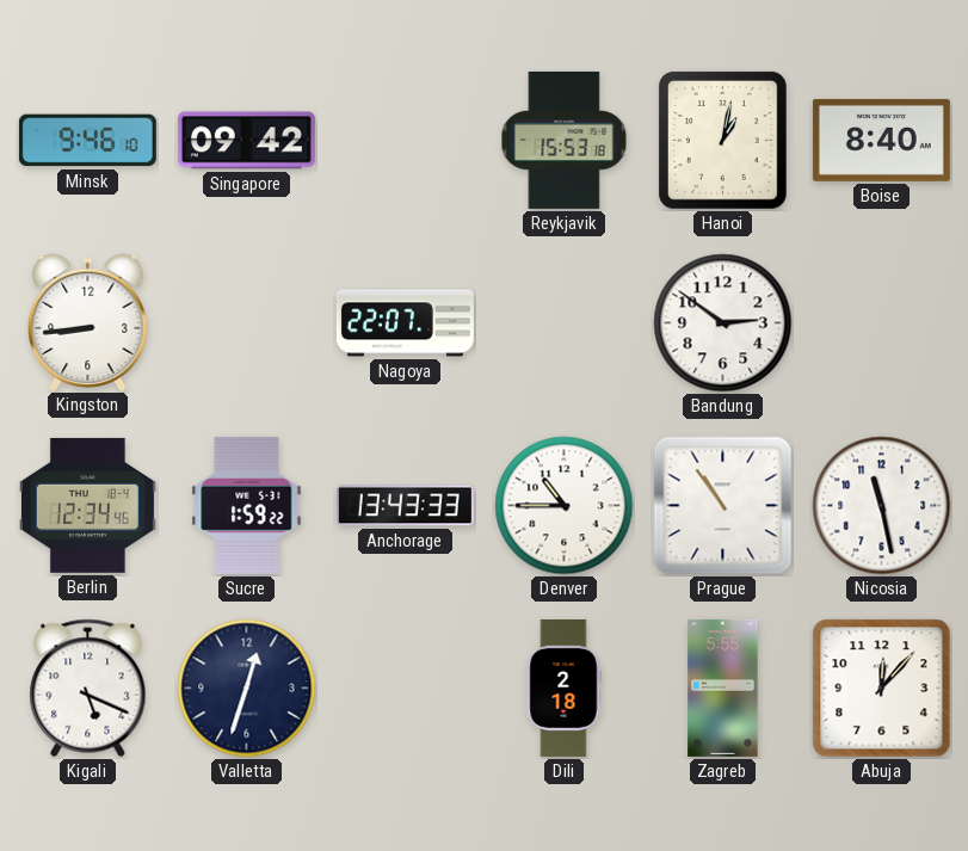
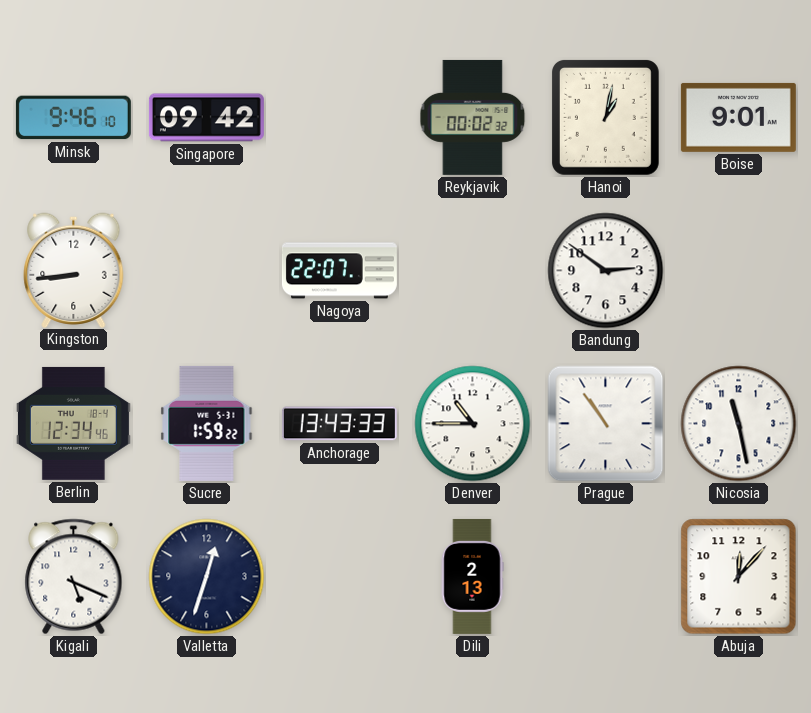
Reykjavik: 15:53 -> 00:02
Boise: 8:40 -> 9:01
Dili: 2:18 -> 2:13
Zagreb: 5:55 -> none
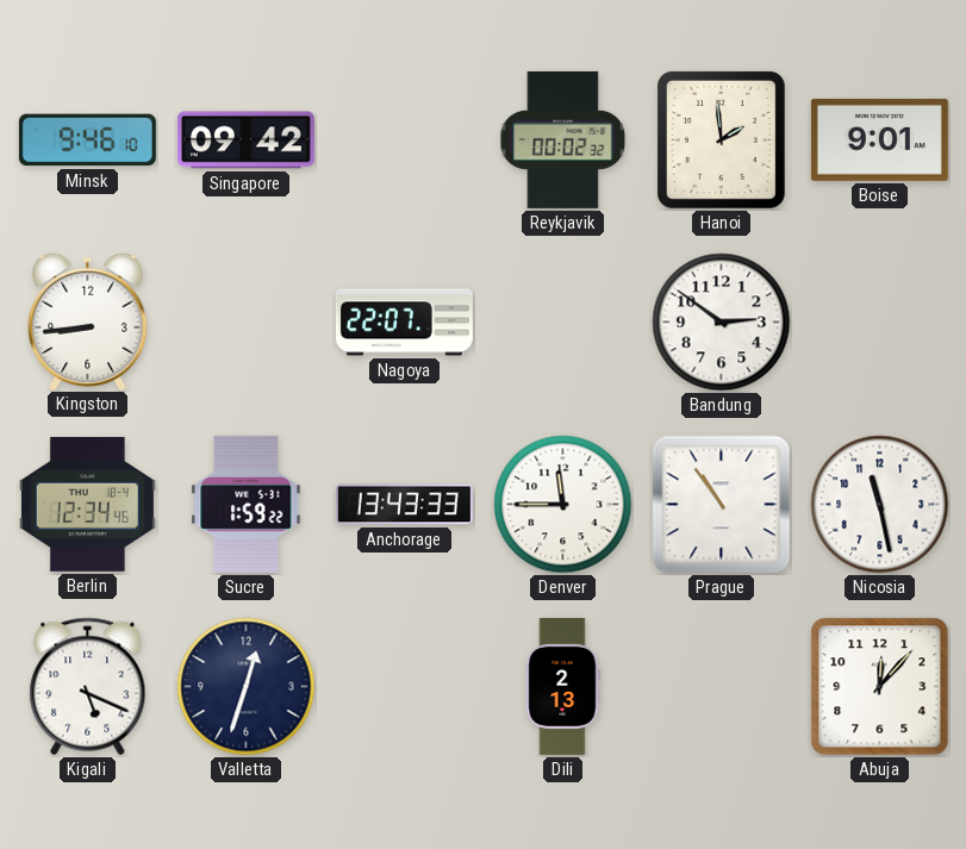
Hanoi: 1:02 -> 1:59
Denver: 10:45 -> 11:45
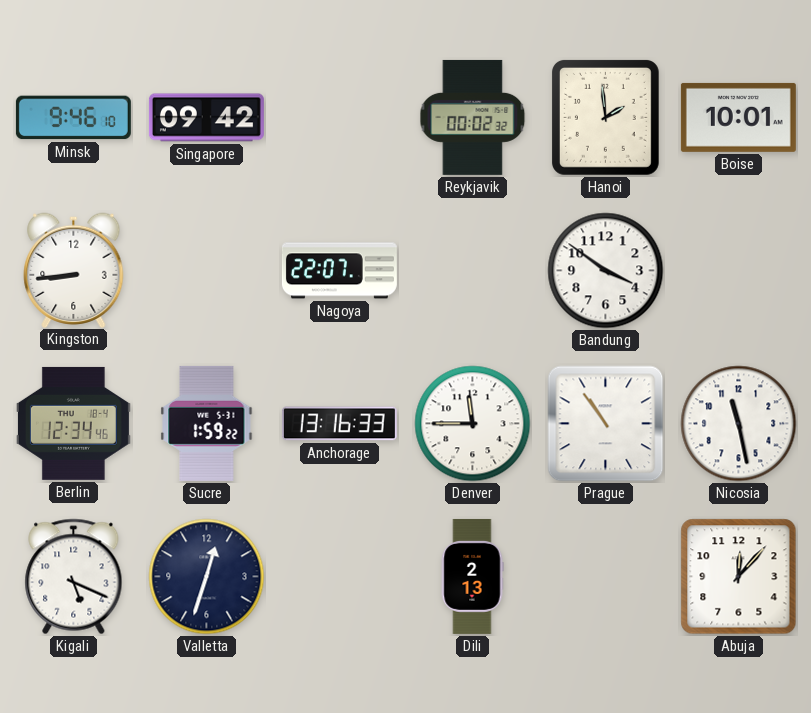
Boise: 9:01 -> 10:01
Bandung: 2:51 -> 3:51
Anchorage: 13:43 -> 13:16
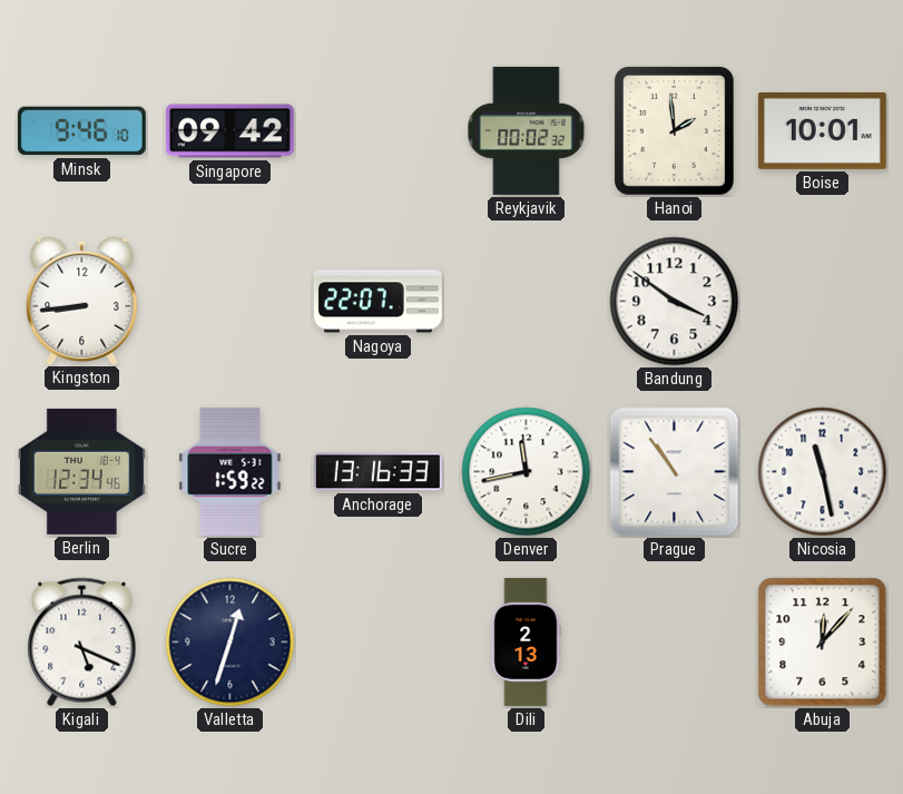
Denver: 11:45 -> 11:43
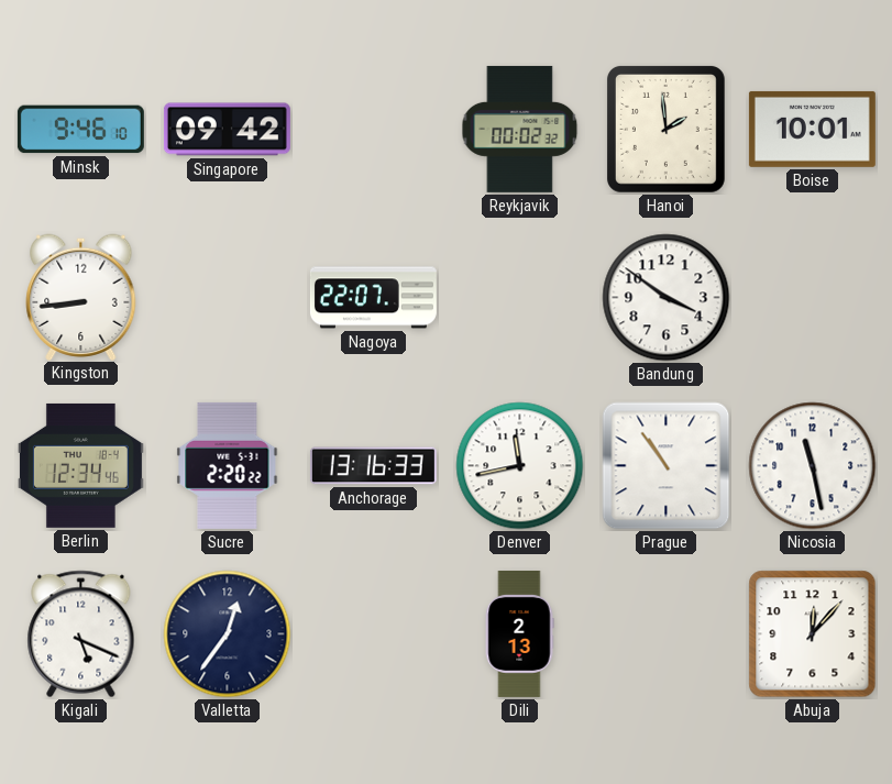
Sucre: 1:59 -> 2:20
Valletta: 12:33 -> 12:36
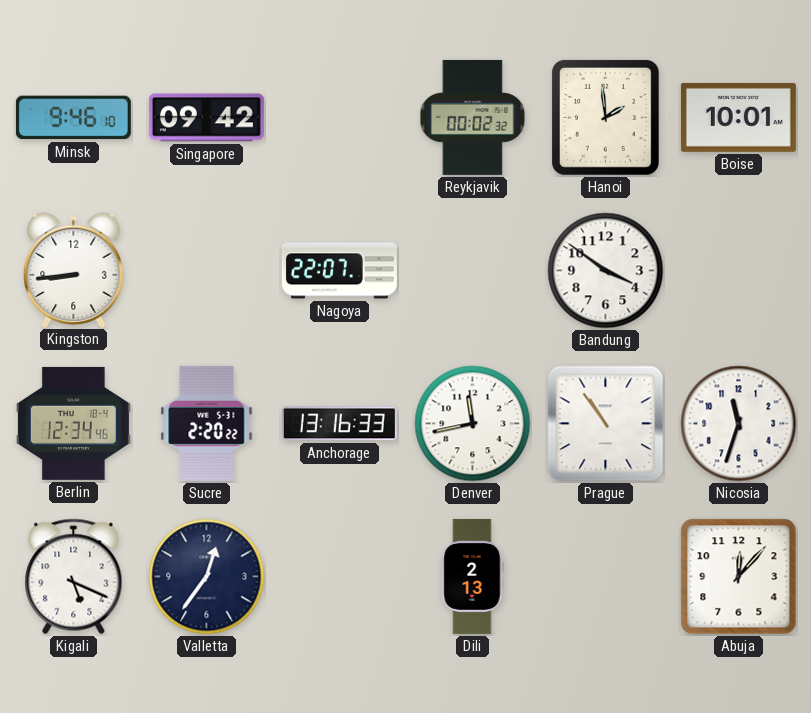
Nicosia: 11:28 -> 11:33
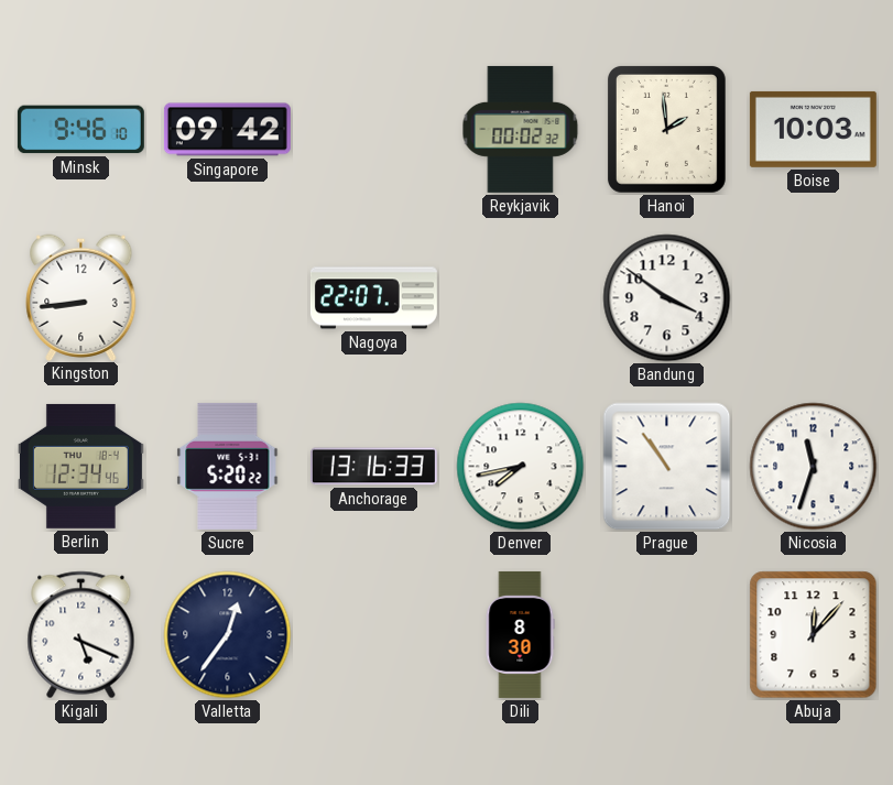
Boise: 10:01 -> 10:03
Sucre: 2:20 -> 5:20
Denver: 11:43 -> 7:43
Dili: 2:13 -> 8:30
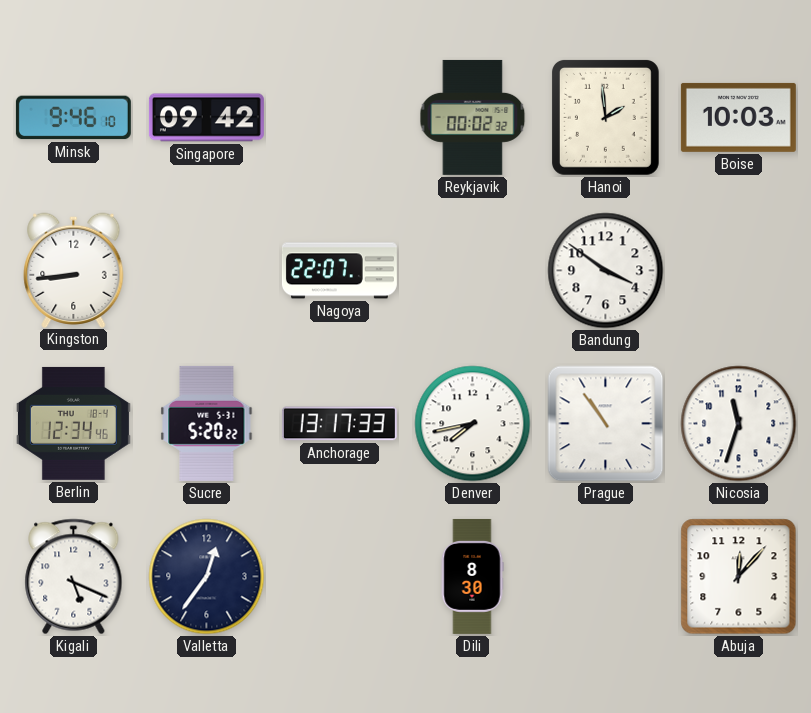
Anchorage: 13:16 -> 13:17
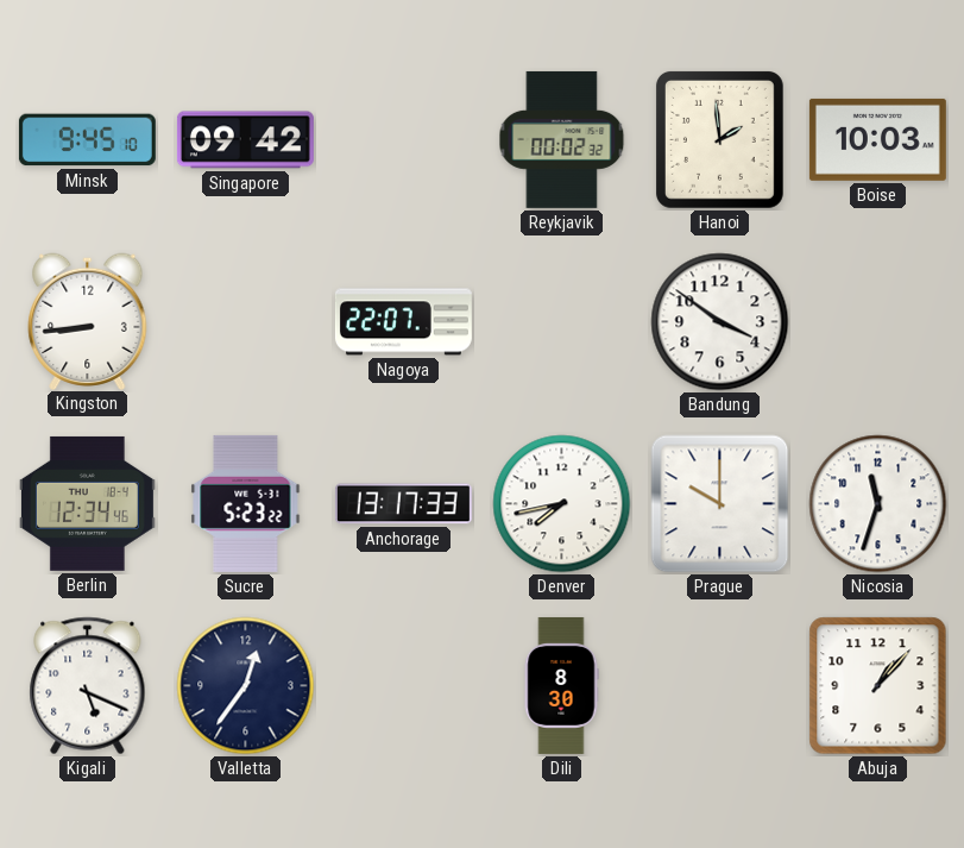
Minsk: 9:46 -> 9:45
Sucre: 5:20 -> 5:23
Prague: 10:54 -> 10:00
Abuja: 12:07 -> 1:07
